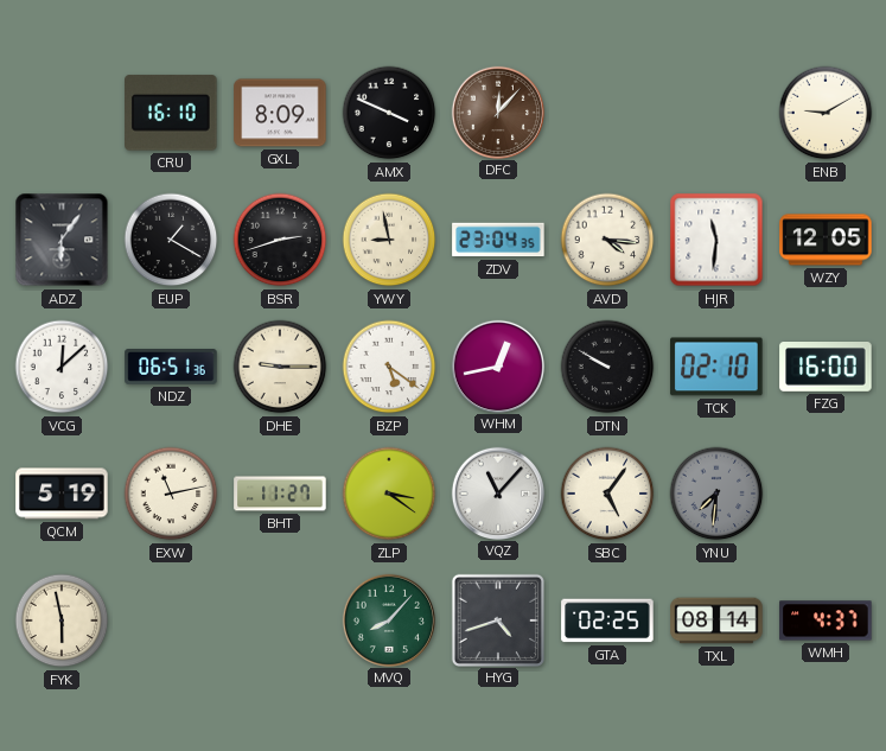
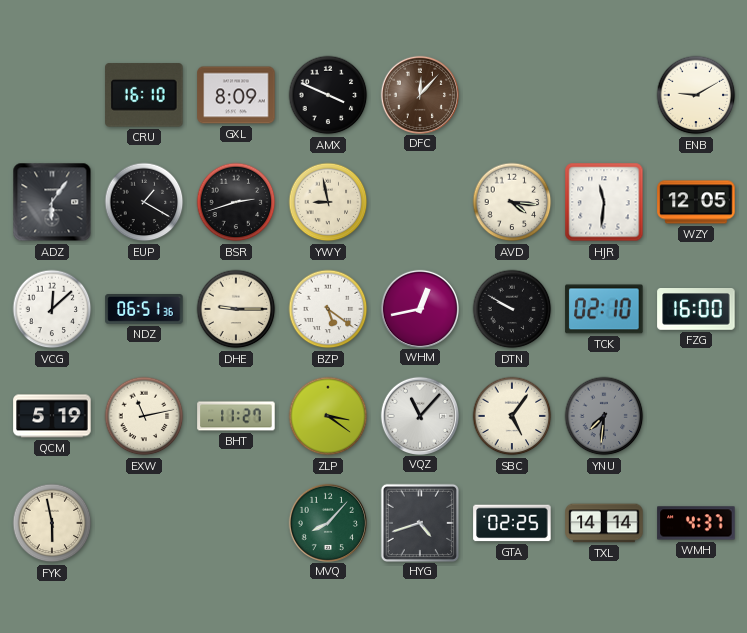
ZDV: 23:04 -> none
TXL: 08:14 -> 14:14
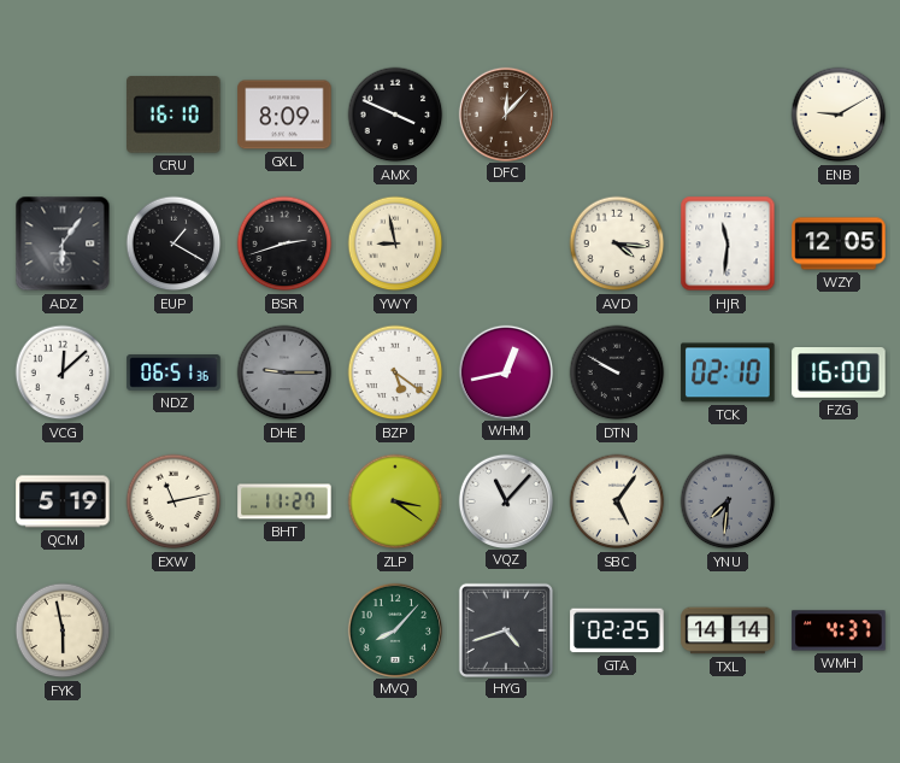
DHE dial: cream -> grey
